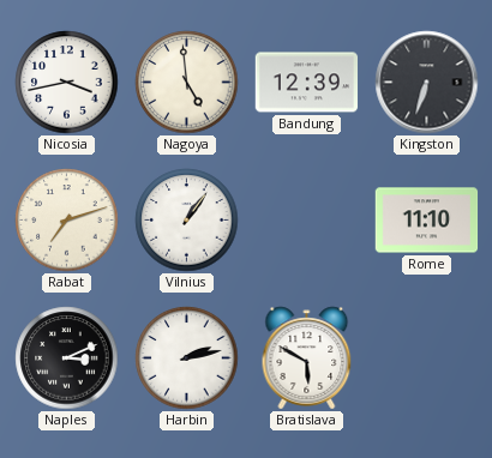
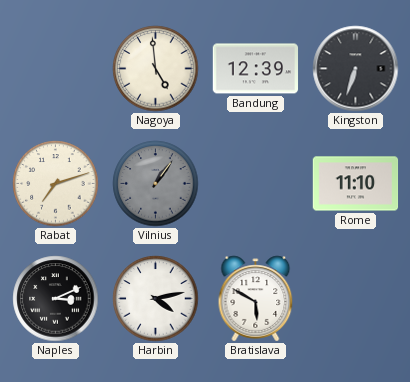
Nicosia: 3:43 -> none
Vilnius dial: white -> grey
Harbin: 2:13 -> 4:13
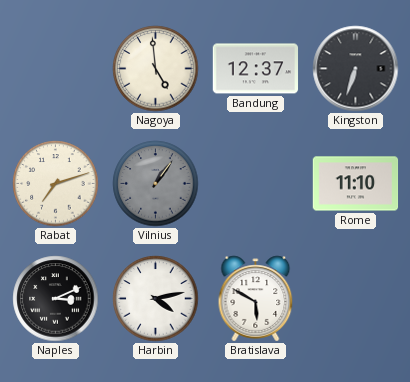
Bandung: 12:39 -> 12:37
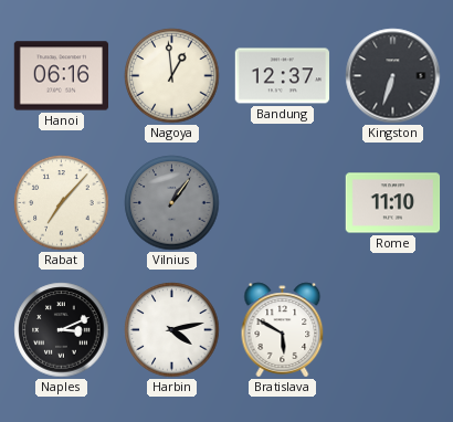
Hanoi: none -> 06:16
Nagoya: 4:59 -> 12:59
Rabat: 7:12 -> 7:07
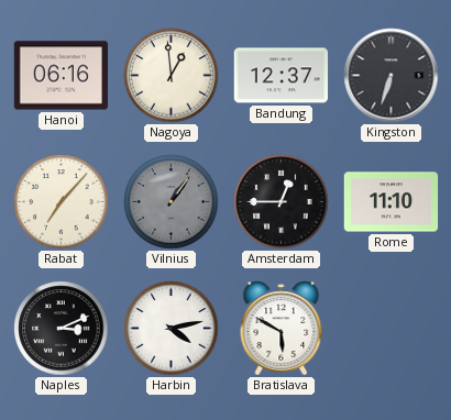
Amsterdam: none -> 12:45
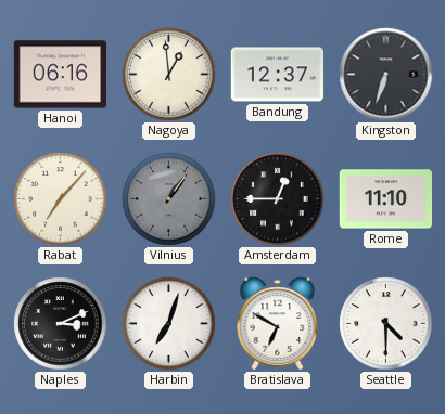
Harbin: 4:13 -> 7:03
Bratislava: 5:50 -> 6:50
Seattle: none -> 4:30
